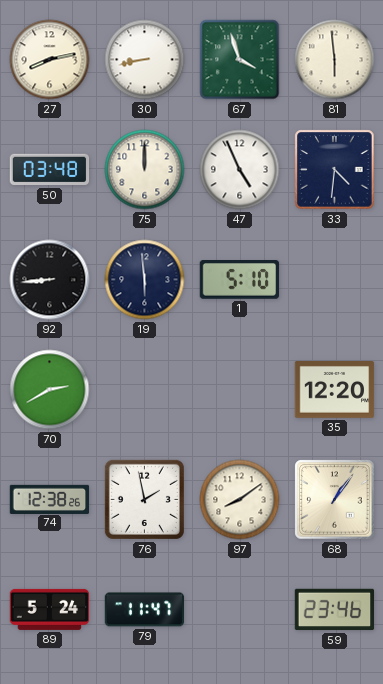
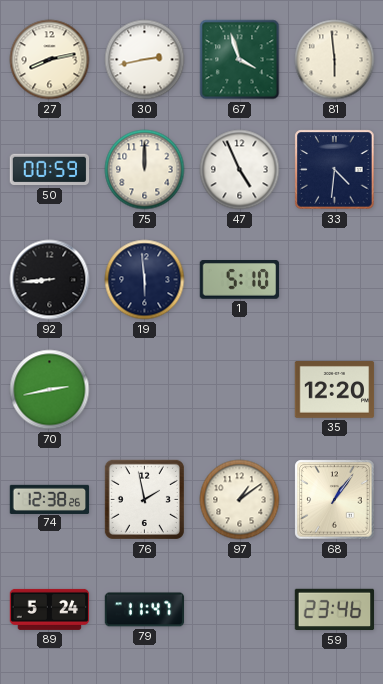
30: 8:43 -> 2:43
50: 03:48 -> 00:59
70: 2:40 -> 2:43
97: 8:09 -> 1:09
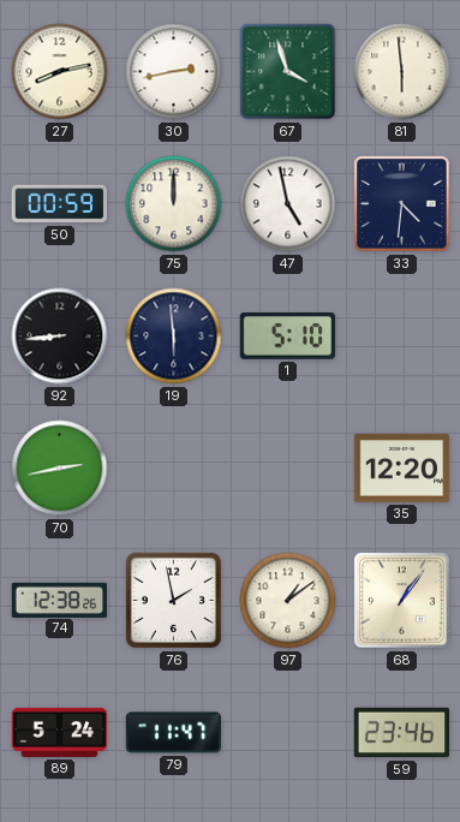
47: 4:56 -> 4:58
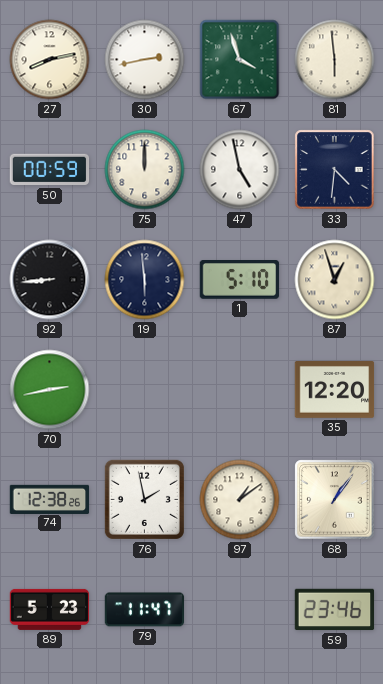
87: none -> 12:57
89: 5:24 -> 5:23
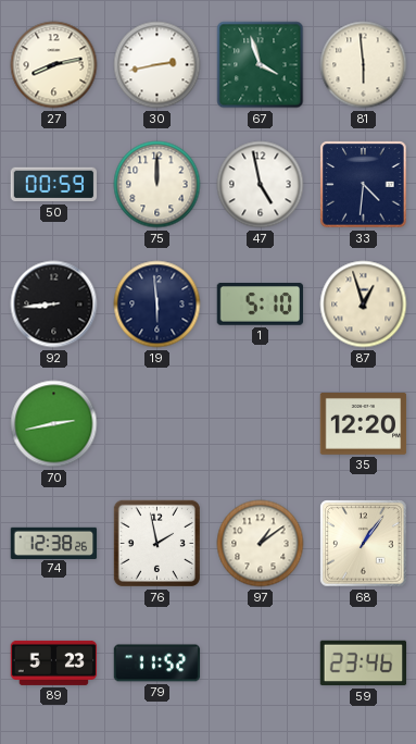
79: 11:47 -> 11:52
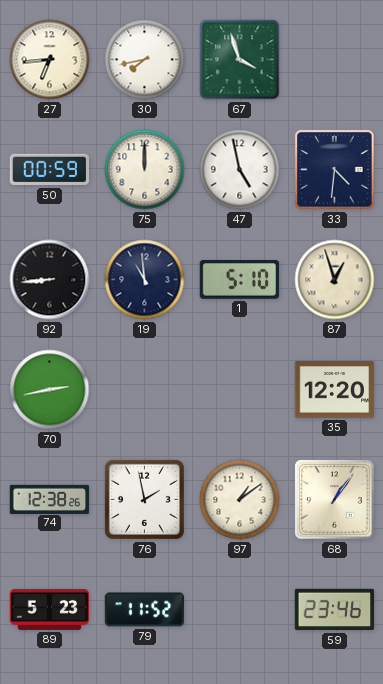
27: 8:13 -> 6:44
30: 2:43 -> 7:43
81: 5:59 -> none
19: 5:59 -> 10:59
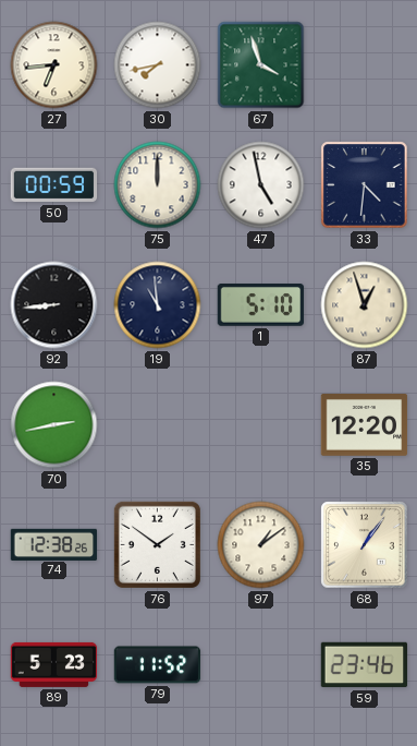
76: 1:58 -> 1:51
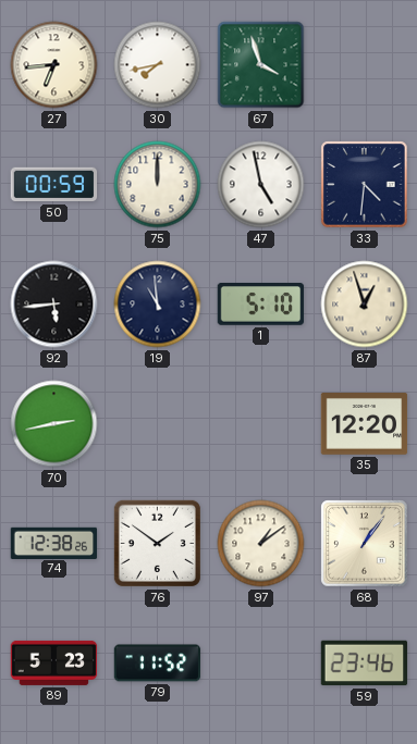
92: 8:44 -> 5:44
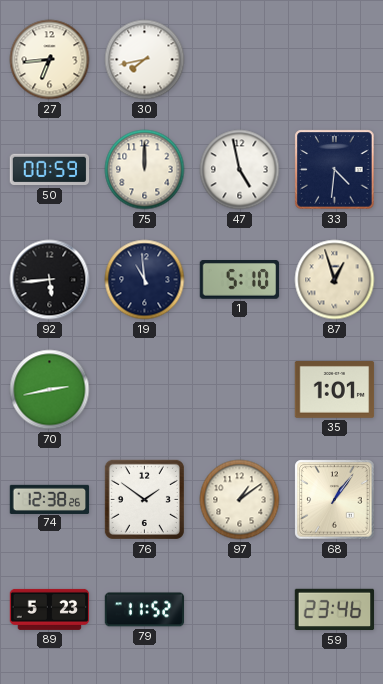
67: 3:57 -> none
35: 12:20 -> 1:01
